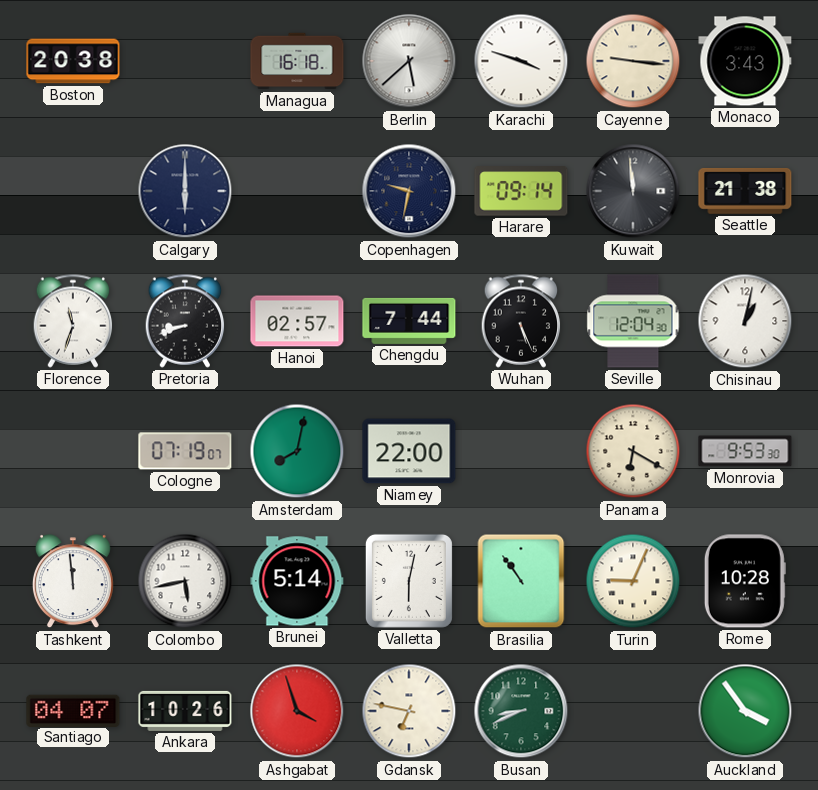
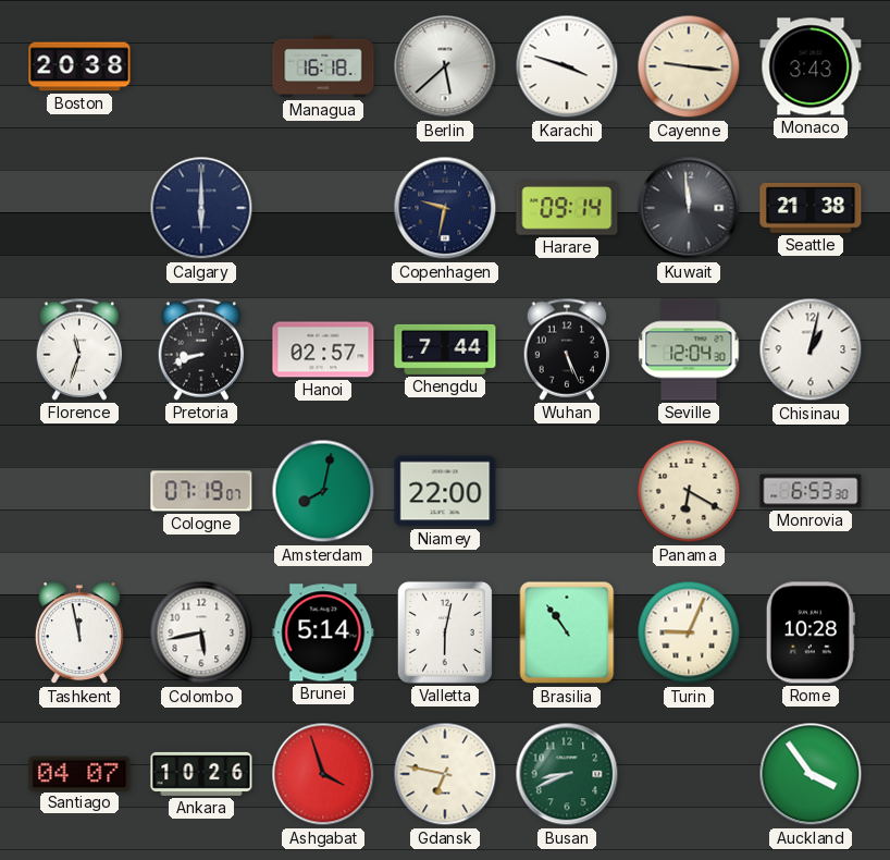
Monrovia: 9:53 -> 6:53
Tashkent: 11:59 -> 11:58
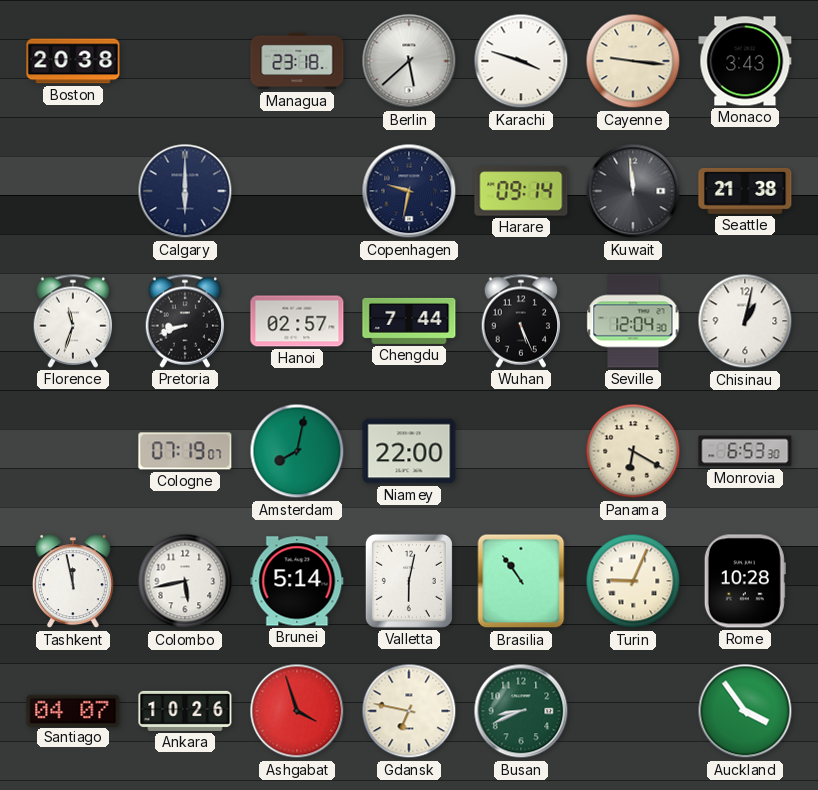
Managua: 16:18 -> 23:18
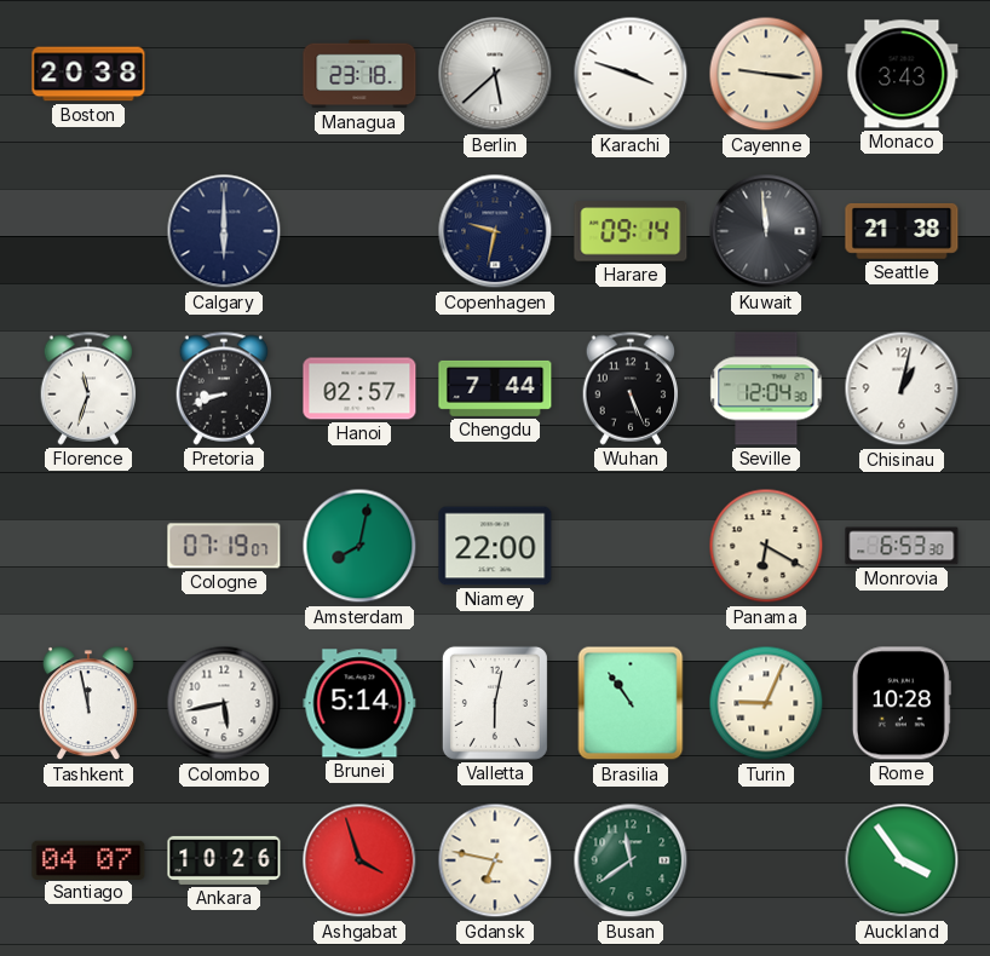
Busan: 8:41 -> 11:39
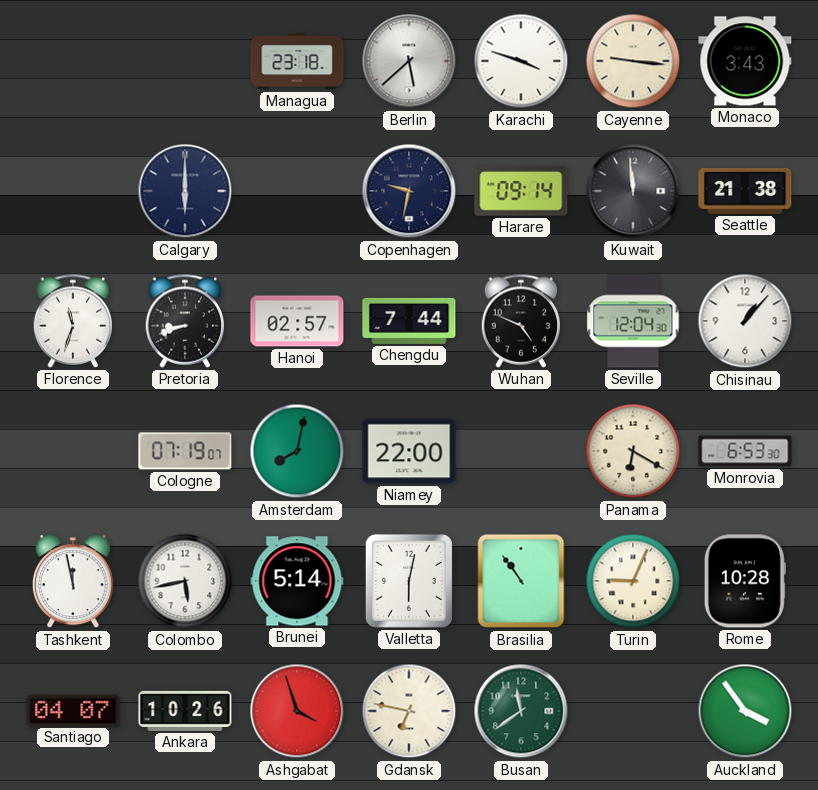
Boston: 20:38 -> none
Wuhan: 5:26 -> 4:49
Chisinau: 1:02 -> 1:07
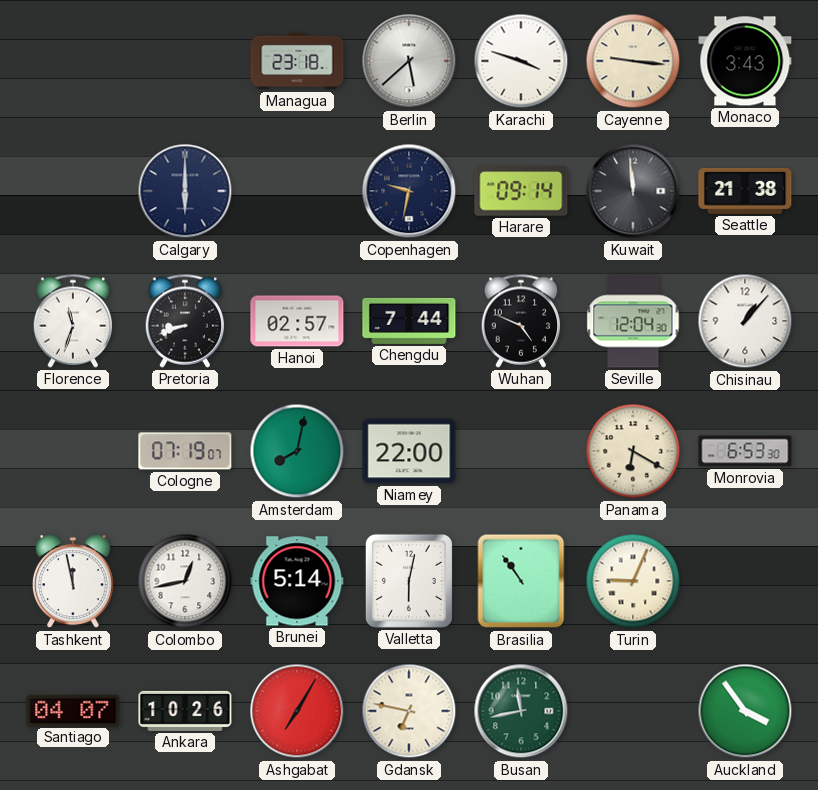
Colombo: 5:43 -> 12:43
Rome: 10:28 -> none
Ashgabat: 3:57 -> 7:05
Busan: 11:39 -> 11:43
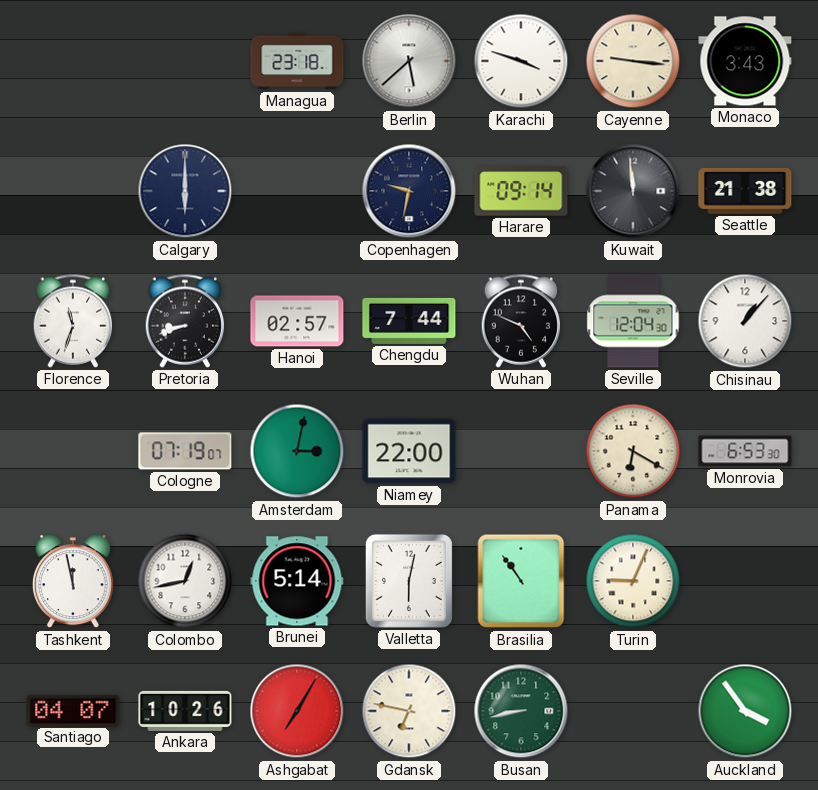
Amsterdam: 8:02 -> 3:02
Busan: 11:43 -> 8:43
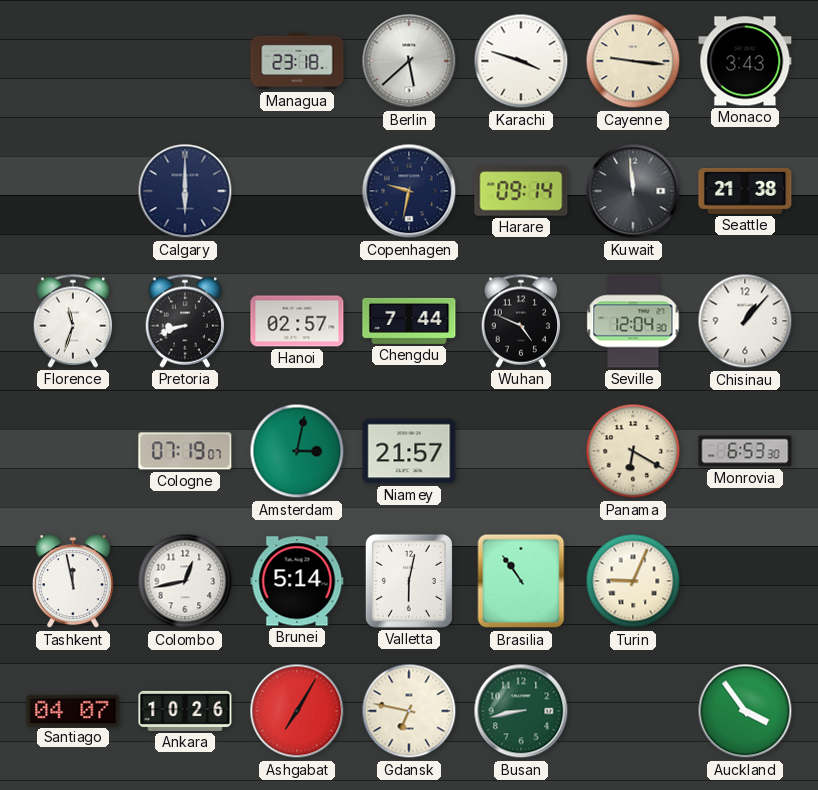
Niamey: 22:00 -> 21:57
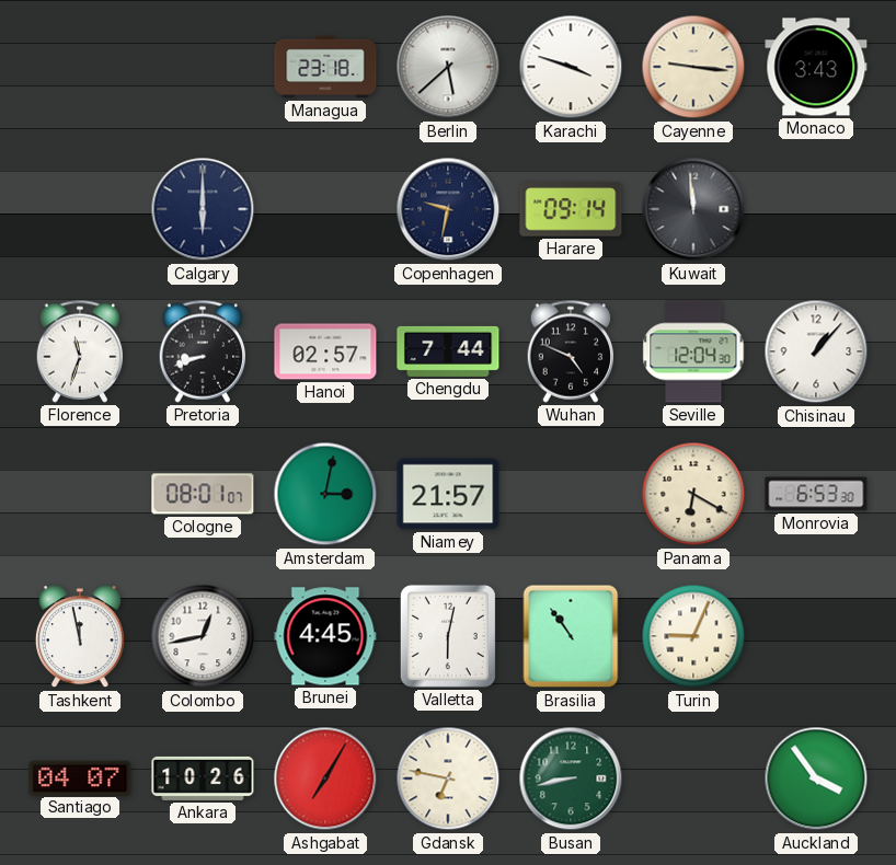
Seattle: 21:38 -> none
Cologne: 07:19 -> 08:01
Brunei: 5:14 -> 4:45
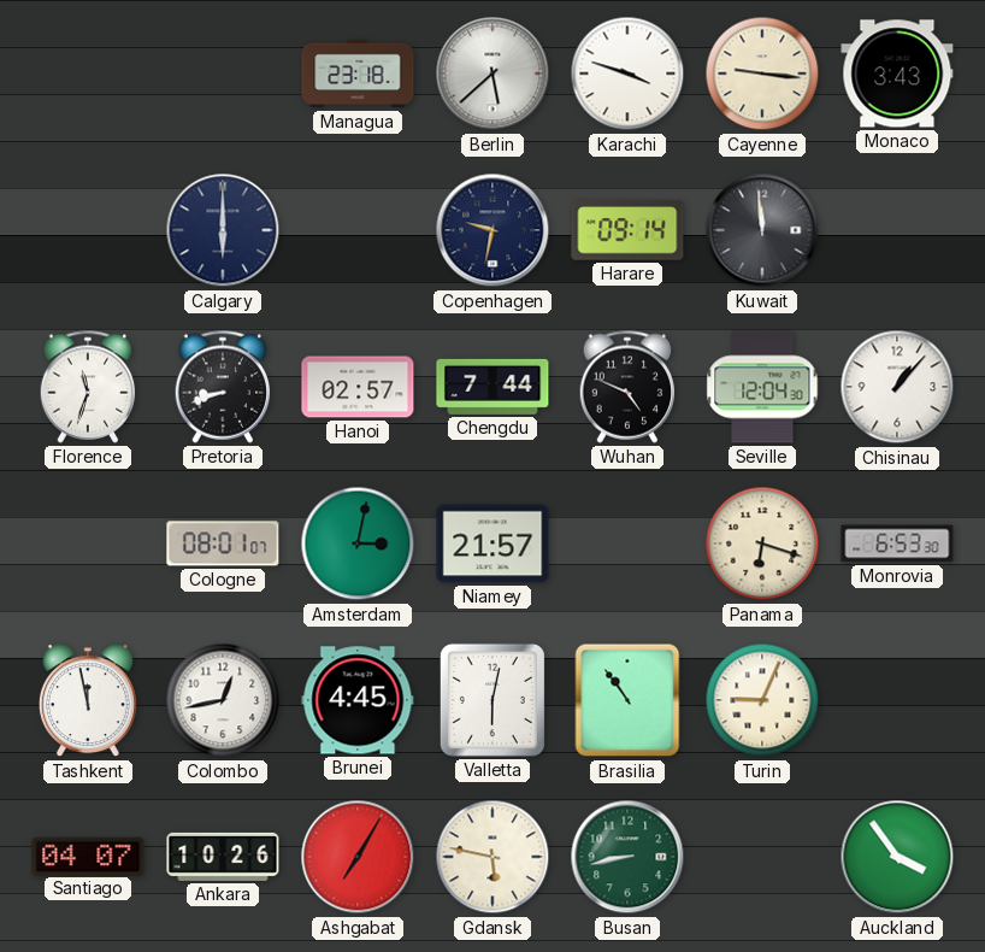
Panama: 6:20 -> 6:18
Gdansk: 6:47 -> 5:47
